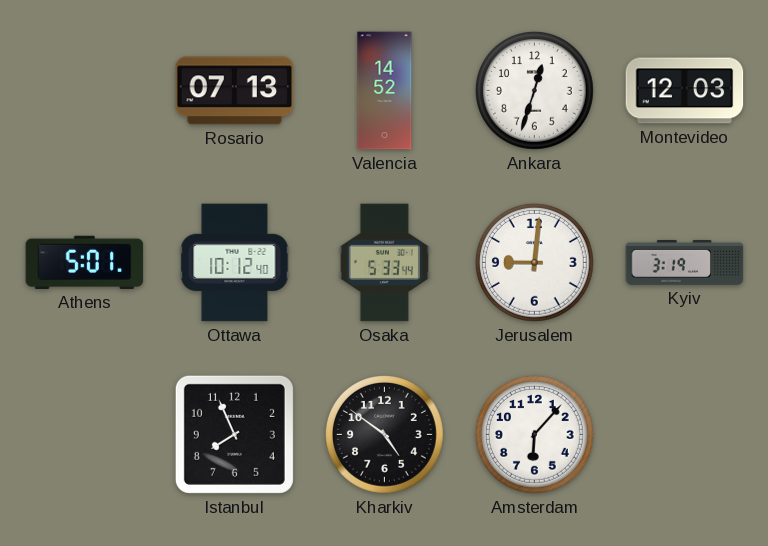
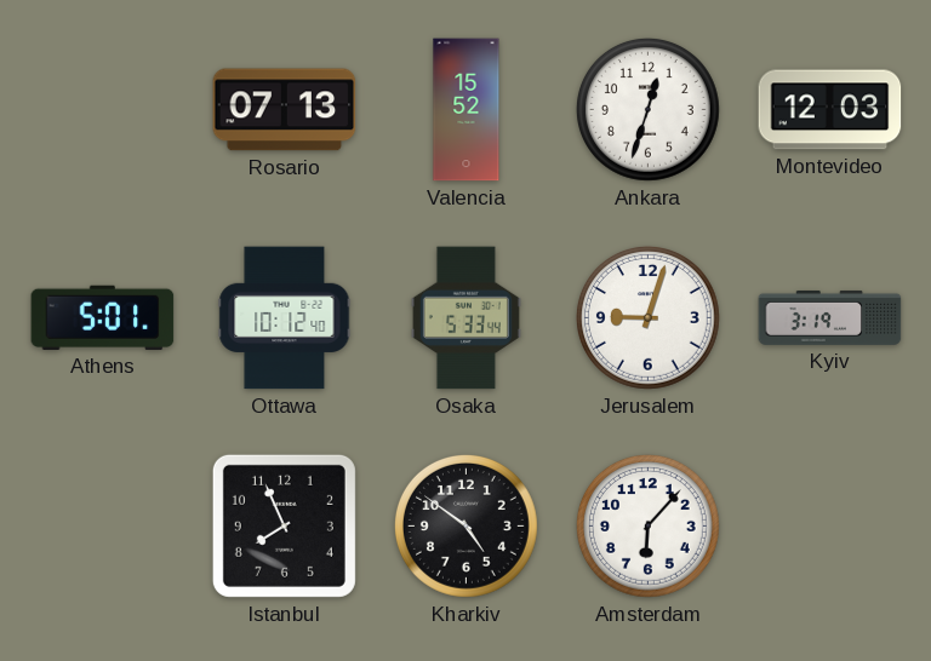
Valencia: 14:52 -> 15:52
Jerusalem: 9:01 -> 9:03
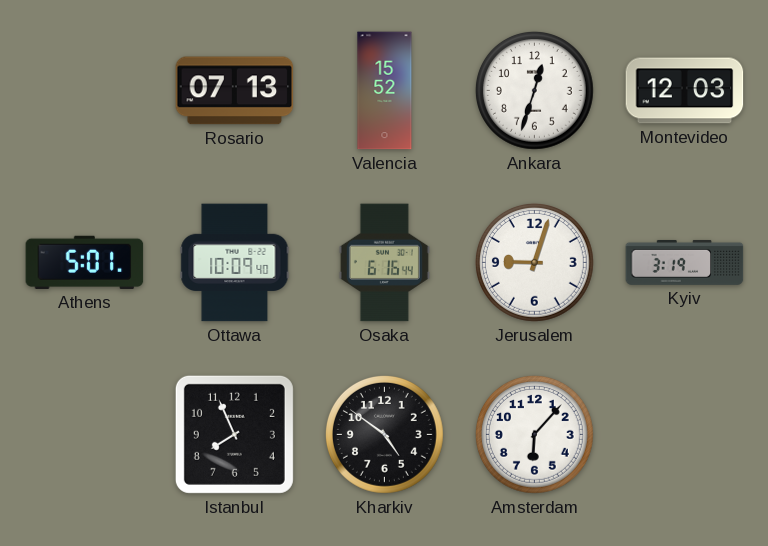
Ottawa: 10:12 -> 10:09
Osaka: 5:33 -> 6:16
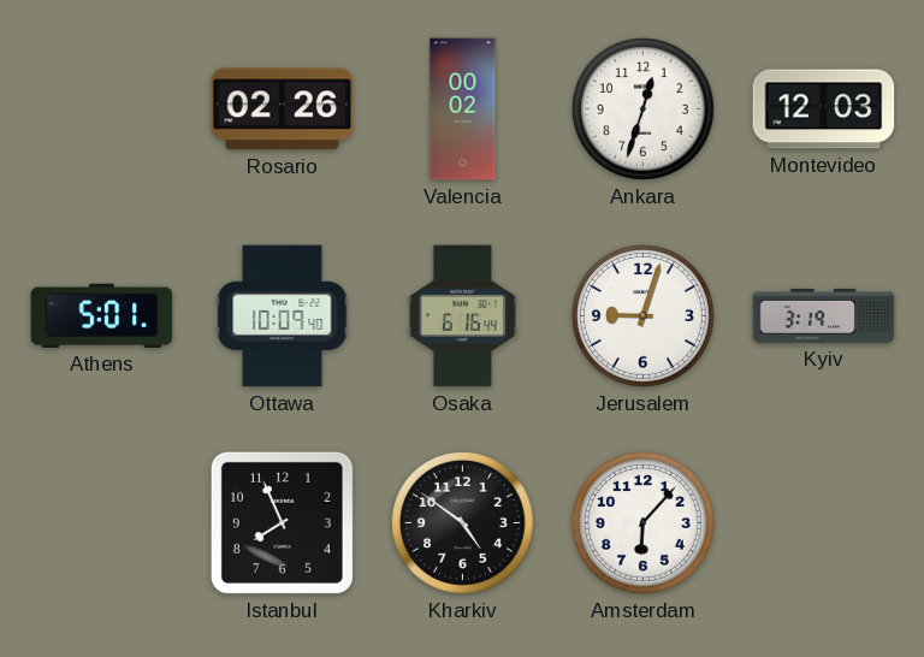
Rosario: 07:13 -> 02:26
Valencia: 15:52 -> 00:02
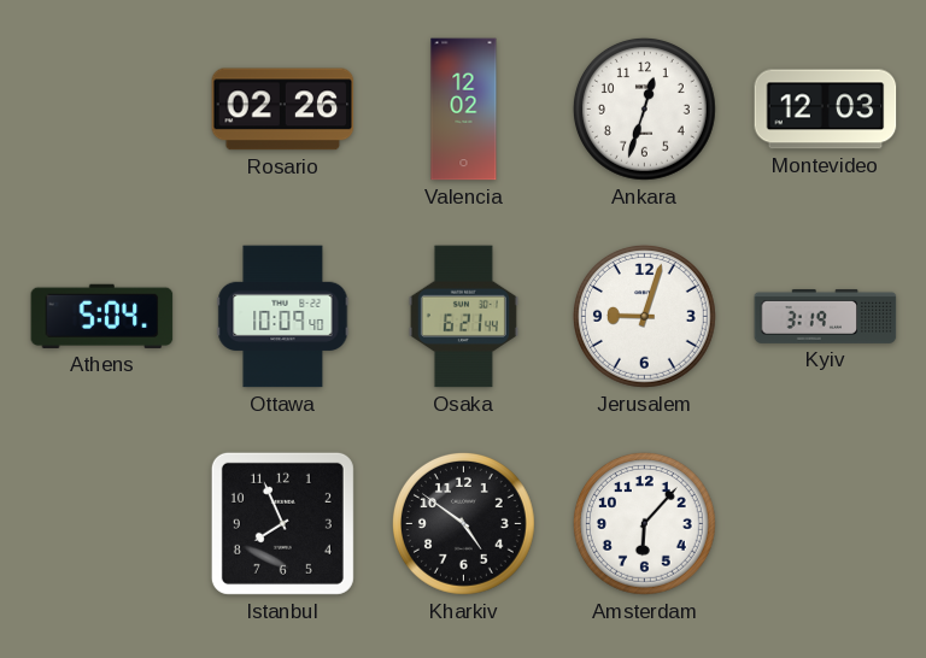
Valencia: 00:02 -> 12:02
Athens: 5:01 -> 5:04
Osaka: 6:16 -> 6:21
